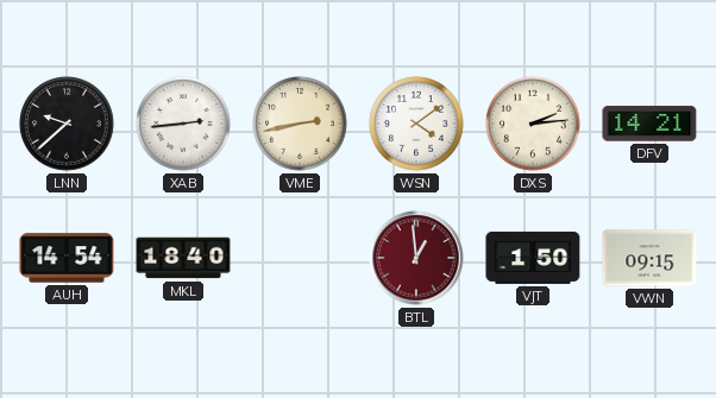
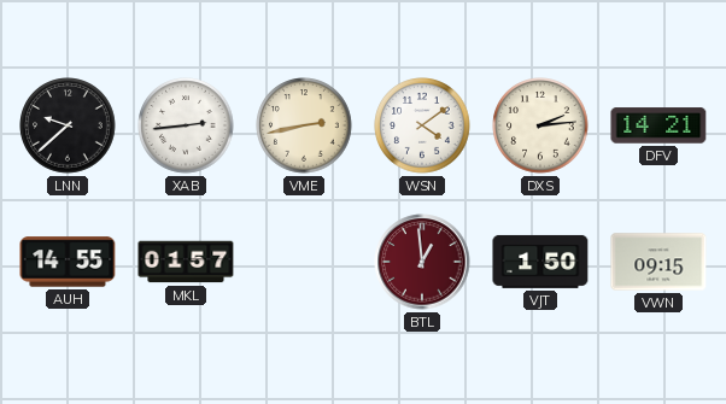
AUH: 14:54 -> 14:55
MKL: 18:40 -> 01:57
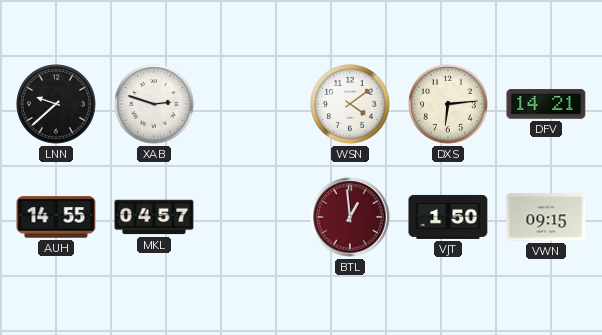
XAB: 2:44 -> 2:48
VME: 2:43 -> none
DXS: 2:14 -> 6:14
MKL: 01:57 -> 04:57
